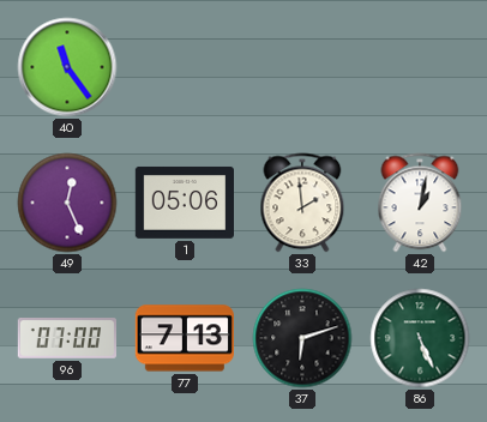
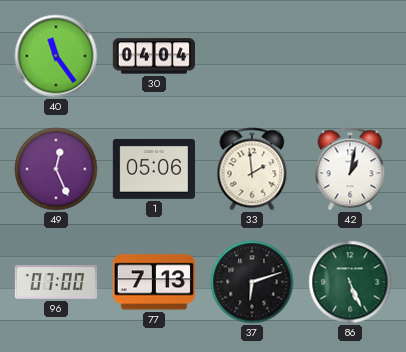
30: none -> 04:04
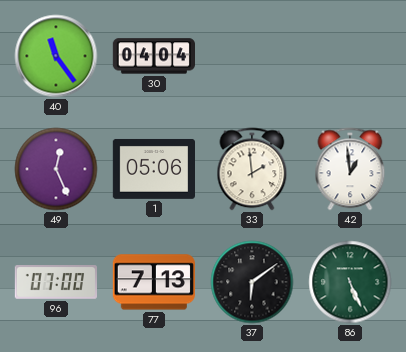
42: 1:02 -> 12:59
37: 6:12 -> 6:09
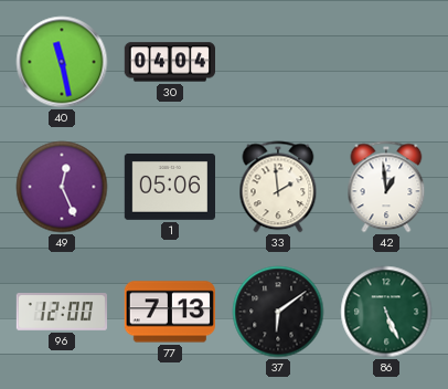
40: 11:24 -> 11:28
96: 07:00 -> 12:00
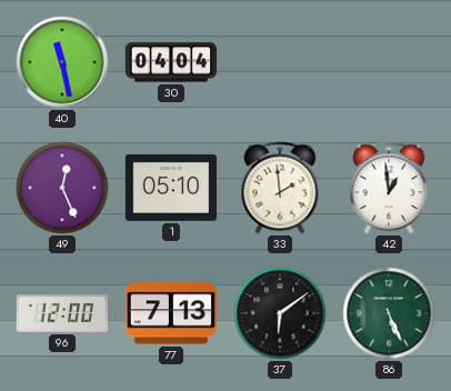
1: 05:06 -> 05:10
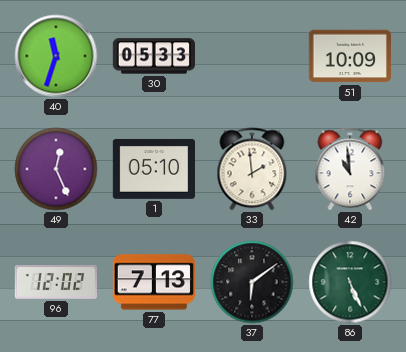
40: 11:28 -> 11:33
30: 04:04 -> 05:33
51: none -> 10:09
42: 12:59 -> 10:59
96: 12:00 -> 12:02
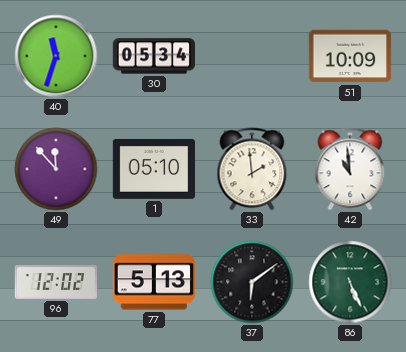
30: 05:33 -> 05:34
49: 12:26 -> 11:53
77: 7:13 -> 5:13
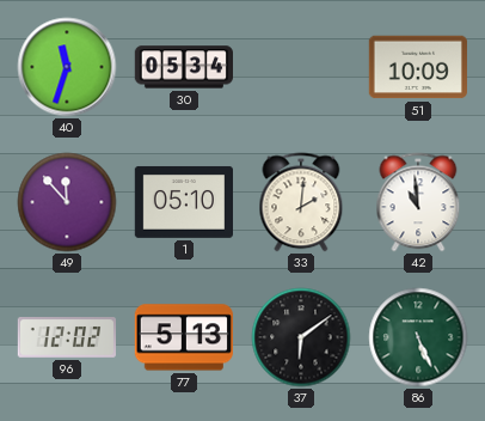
33: 1:59 -> 2:01
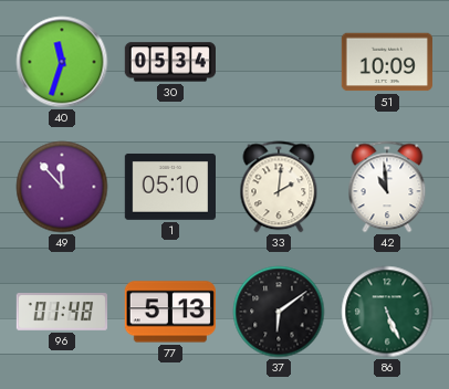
96: 12:02 -> 01:48
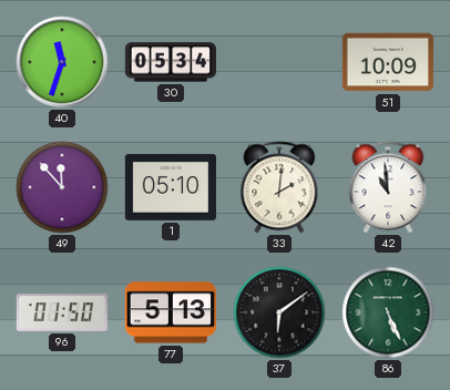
96: 01:48 -> 01:50
